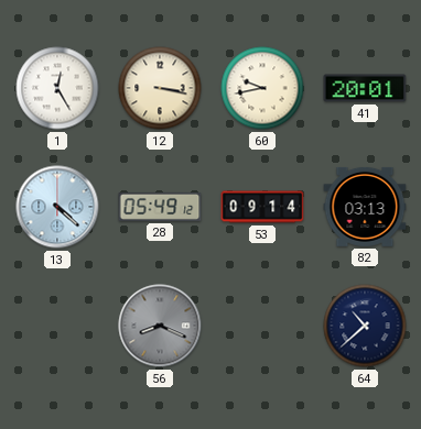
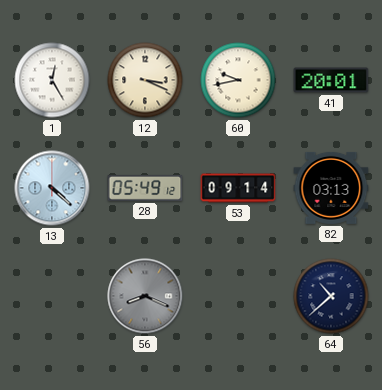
12: 3:17 -> 3:19
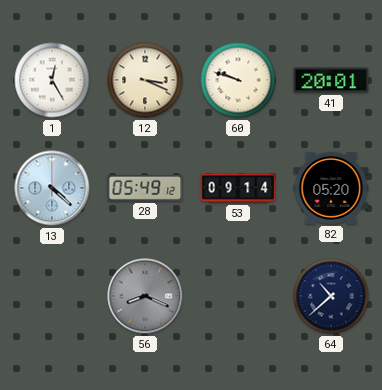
60: 9:43 -> 9:48
82: 03:13 -> 05:20
